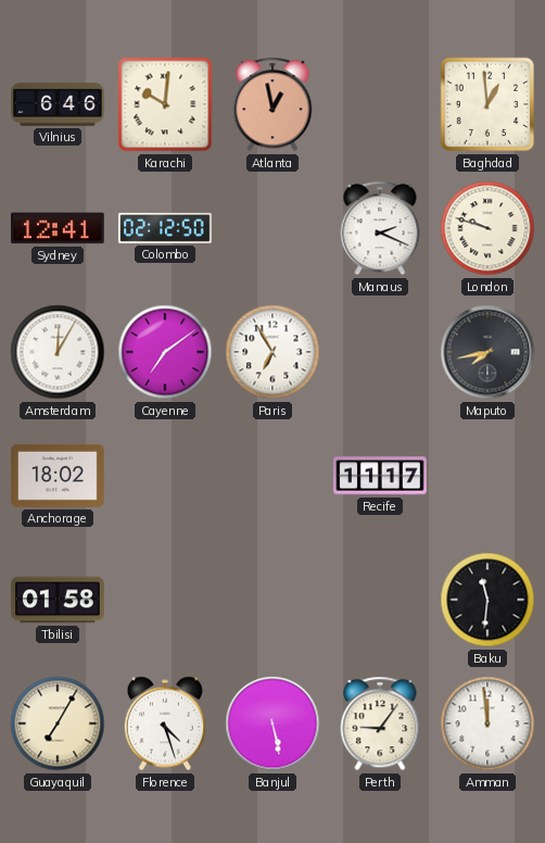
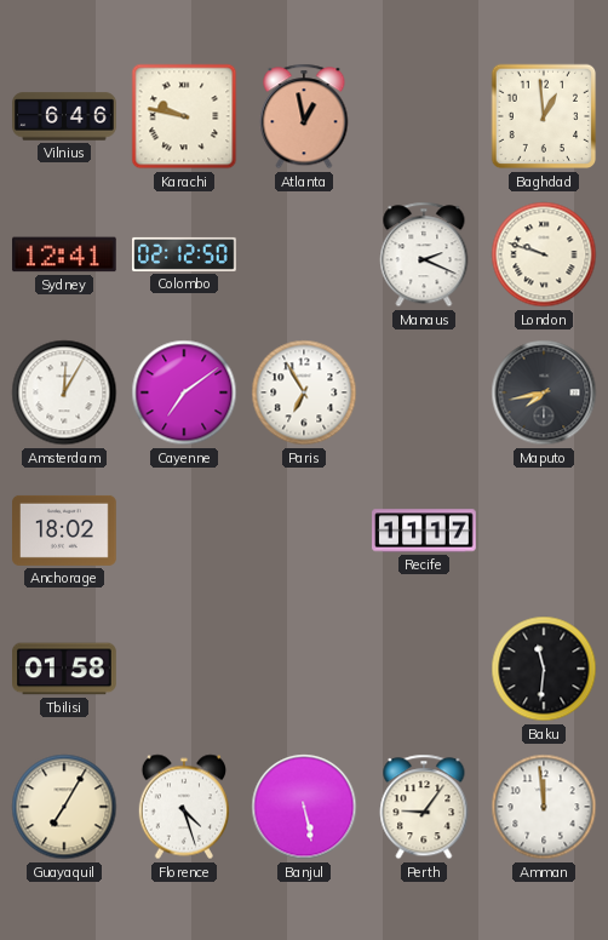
Karachi: 10:01 -> 9:47
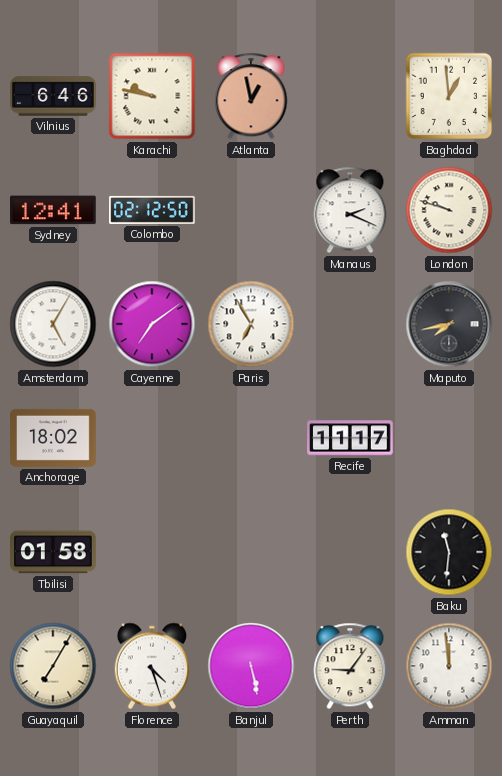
Amsterdam: 12:05 -> 5:05
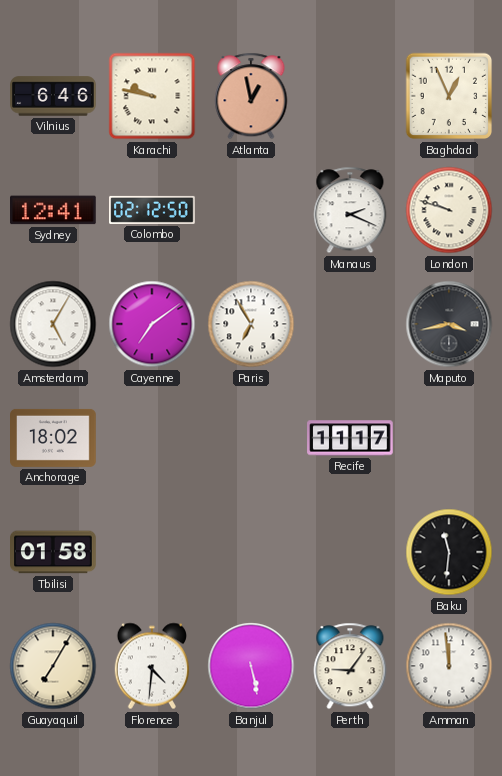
Baghdad: 12:59 -> 12:56
Maputo: 7:43 -> 3:43
Florence: 4:27 -> 4:31
